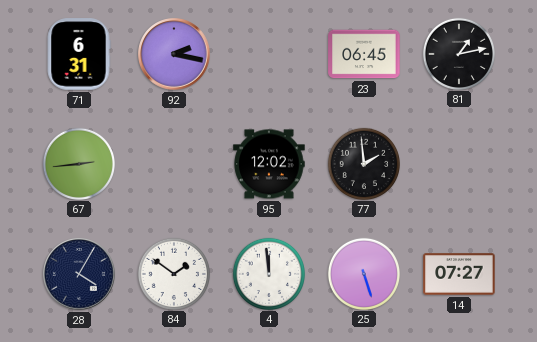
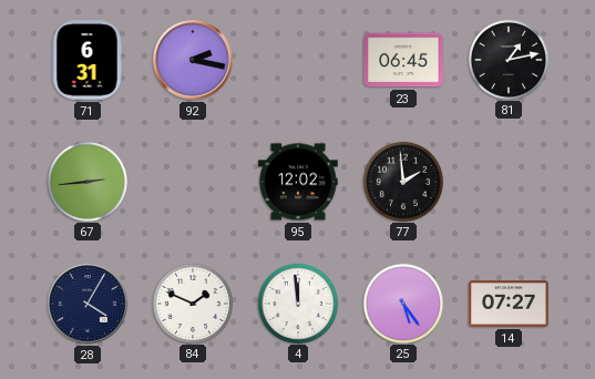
84: 1:51 -> 1:49
25: 5:27 -> 5:24
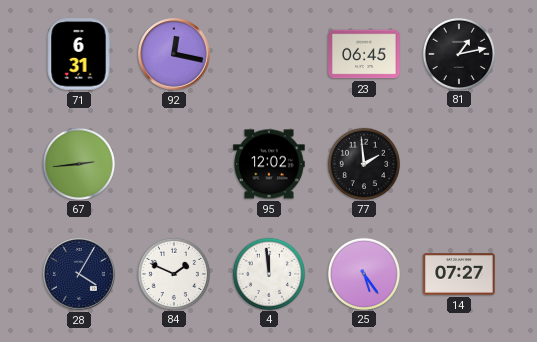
92: 2:17 -> 12:17
